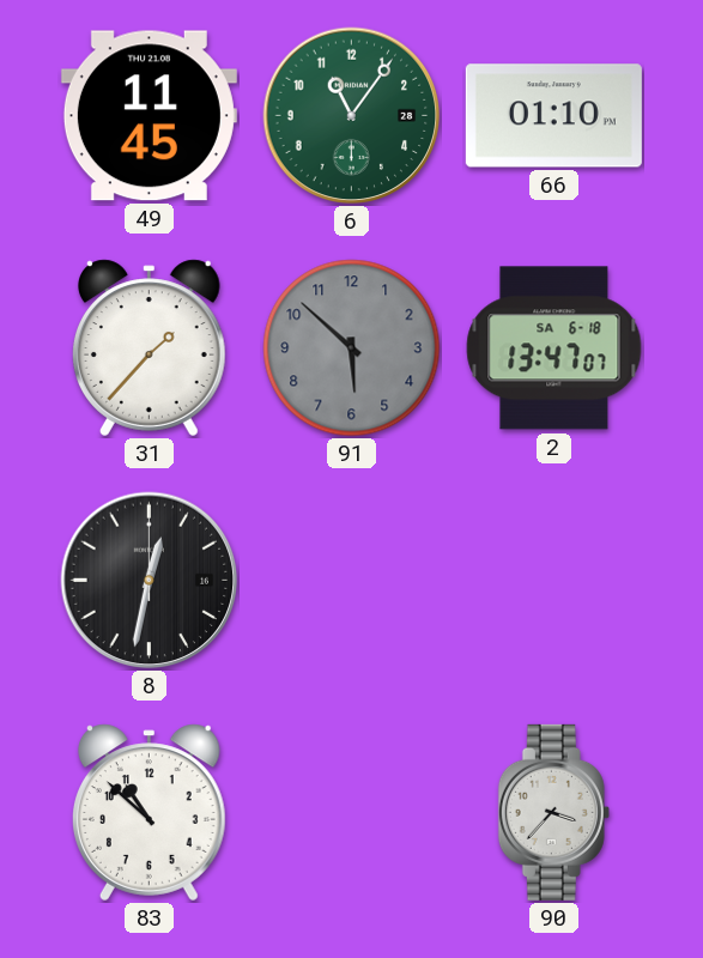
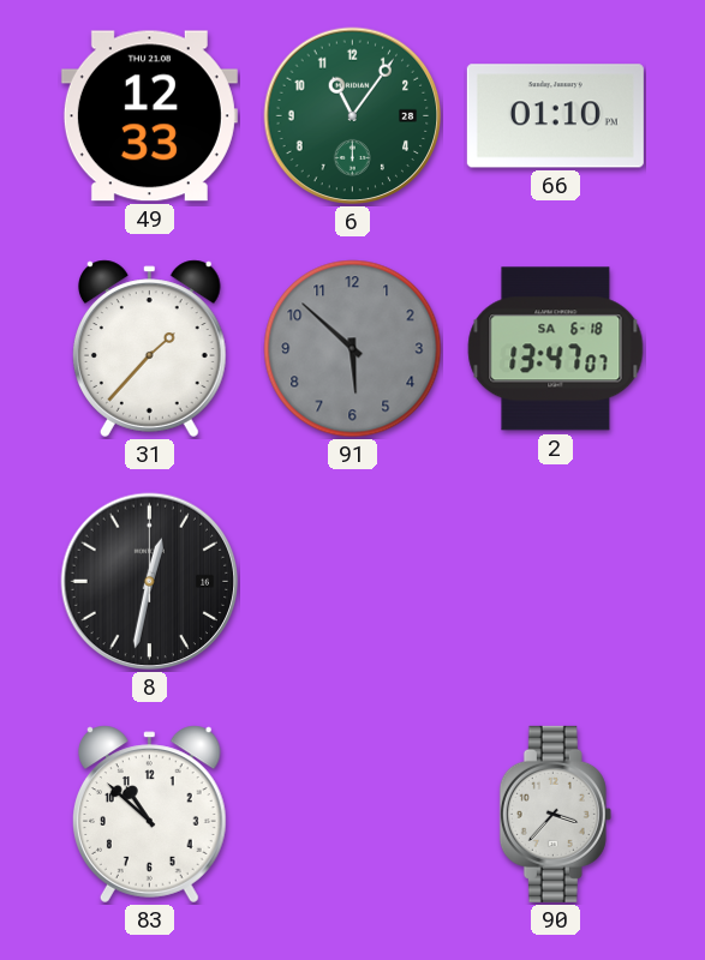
49: 11:45 -> 12:33
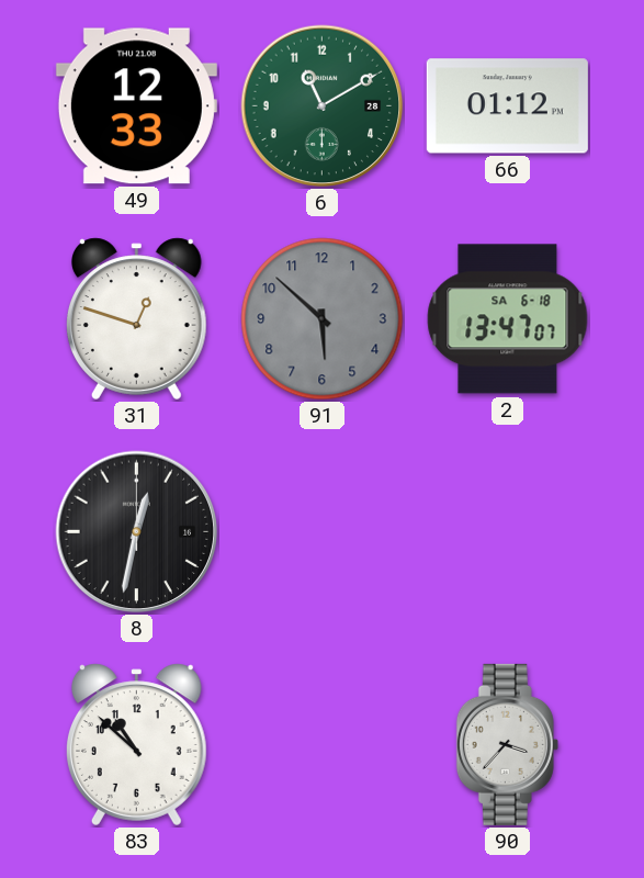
6: 11:06 -> 11:10
66: 01:10 -> 01:12
31: 1:37 -> 12:48
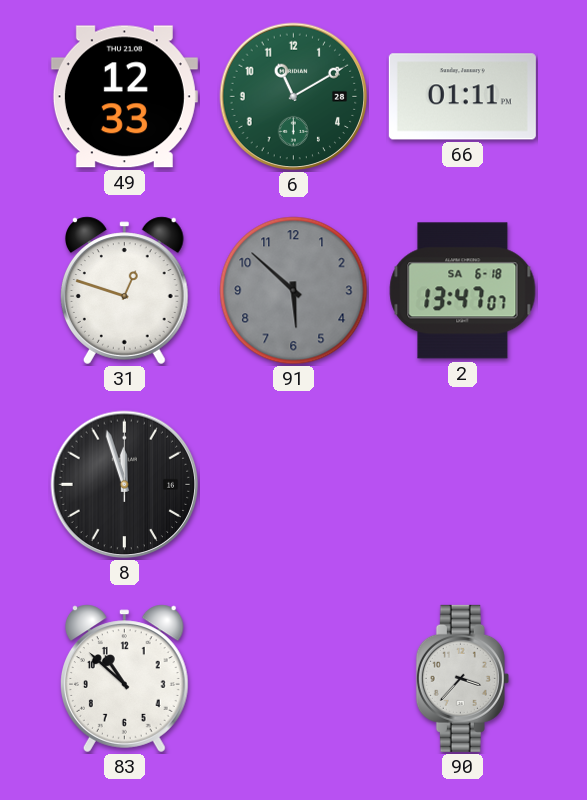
66: 01:12 -> 01:11
8: 12:32 -> 11:57
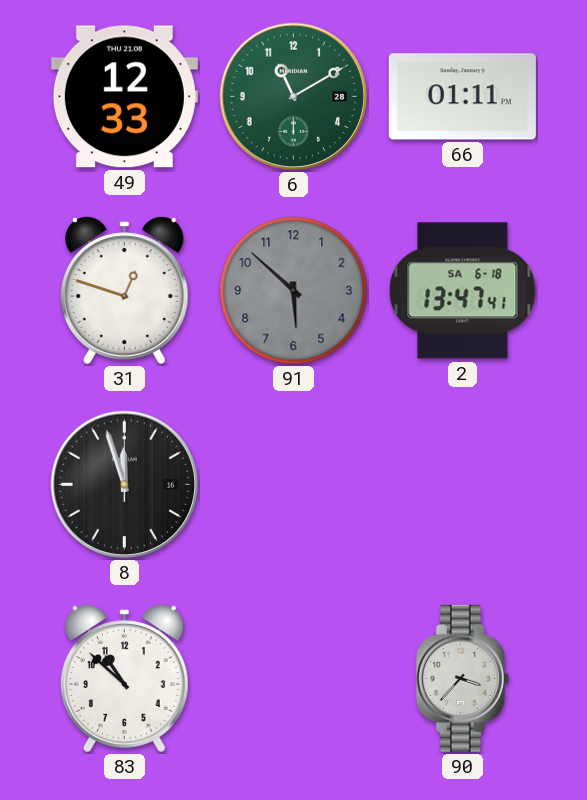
2: 13:47:07 -> 13:47:41
